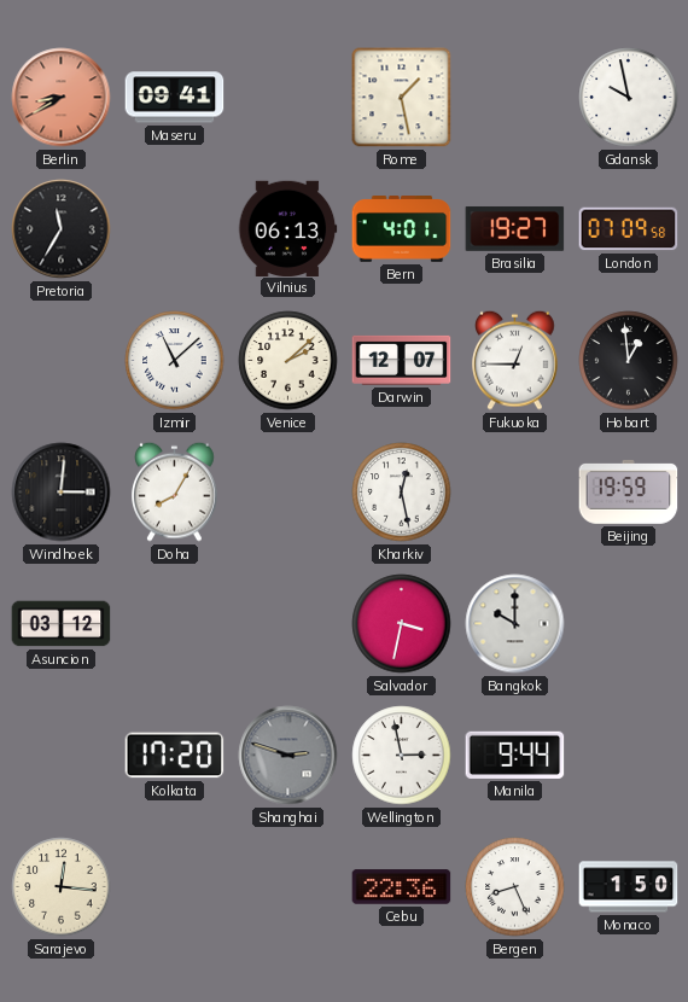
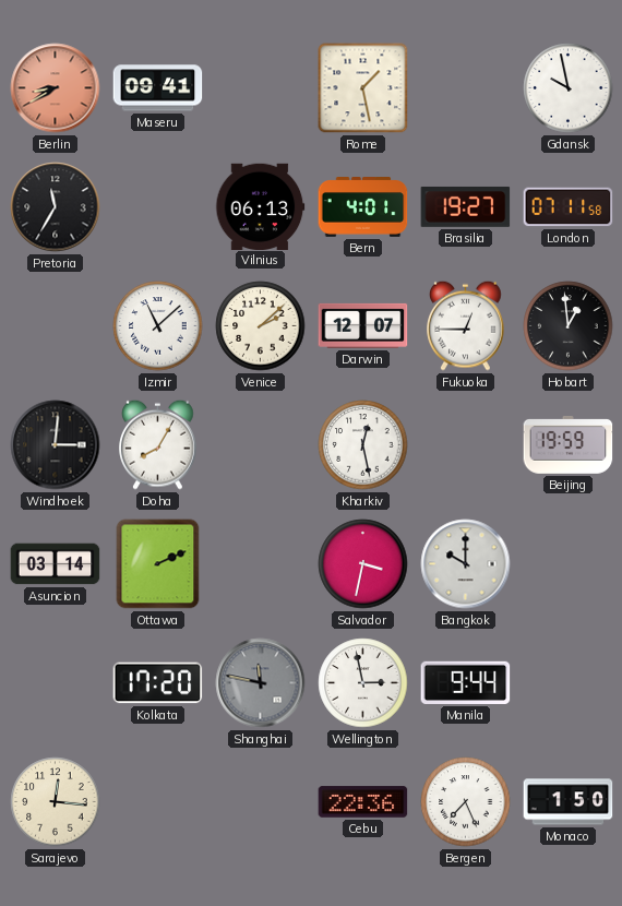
London: 07:09 -> 07:11
Asuncion: 03:12 -> 03:14
Ottawa: none -> 2:11
Shanghai: 2:48 -> 11:47
Bergen: 8:26 -> 7:26
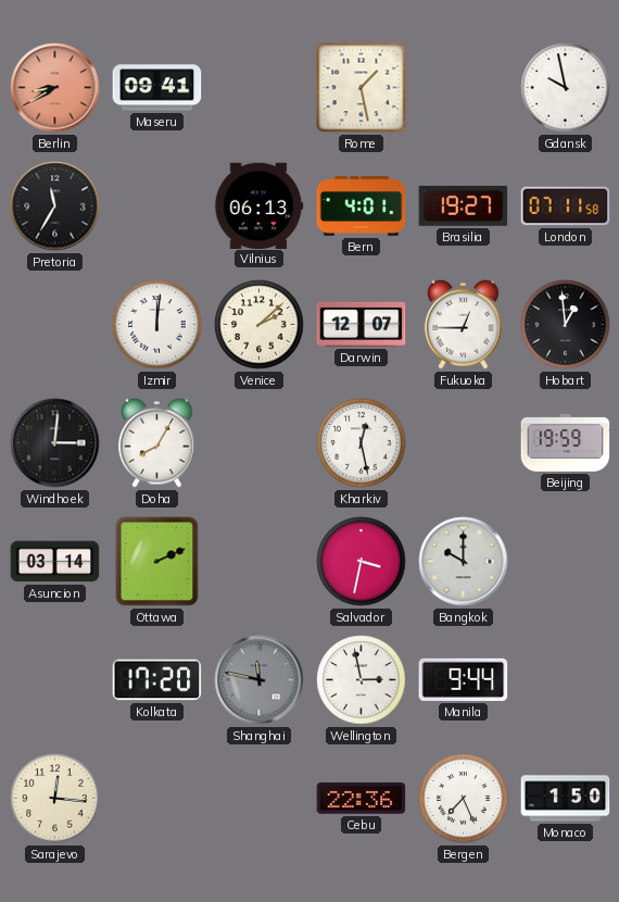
Izmir: 11:08 -> 12:01
